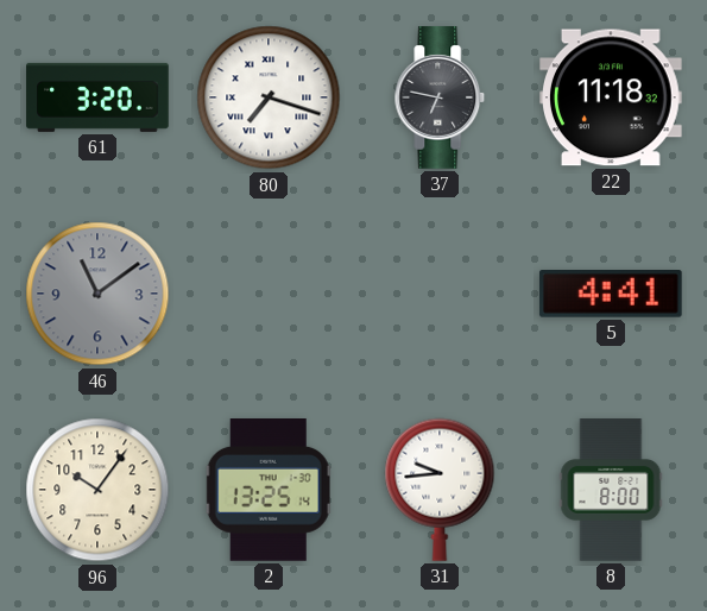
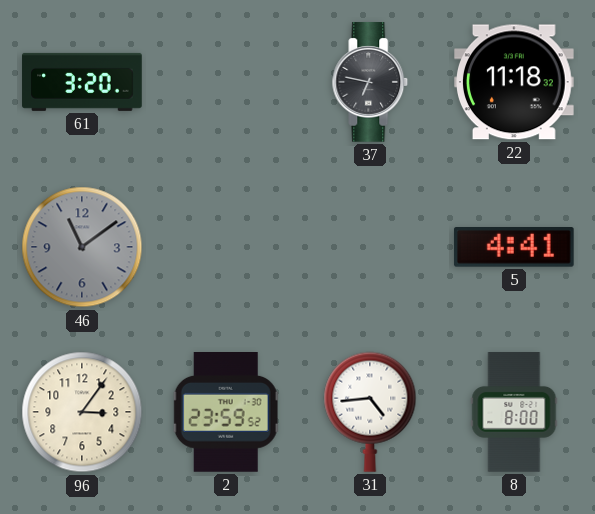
80: 7:18 -> none
96: 10:06 -> 3:06
2: 13:25 -> 23:59
31: 9:44 -> 4:44
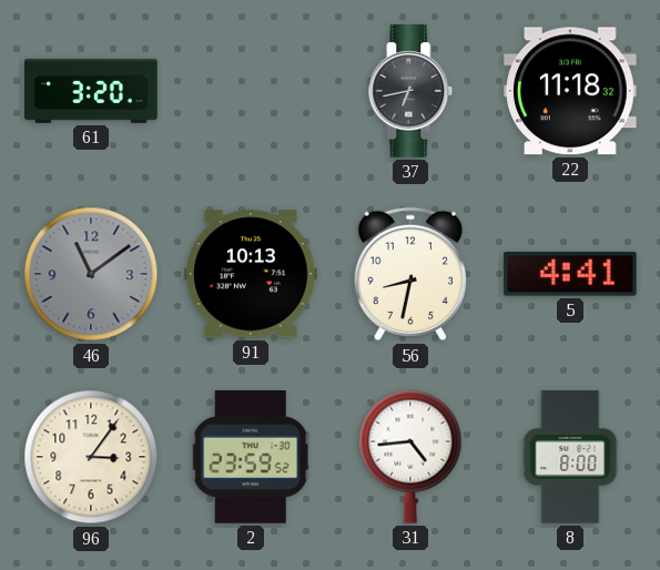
37: 6:47 -> 6:43
91: none -> 10:13
56: none -> 8:32
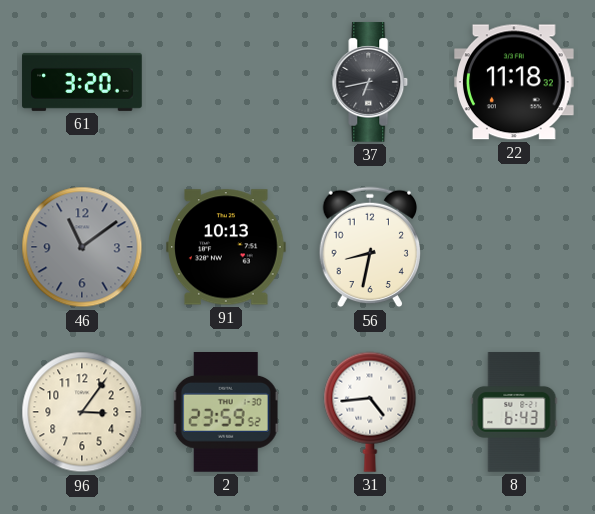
5: 4:41 -> none
8: 8:00 -> 6:43
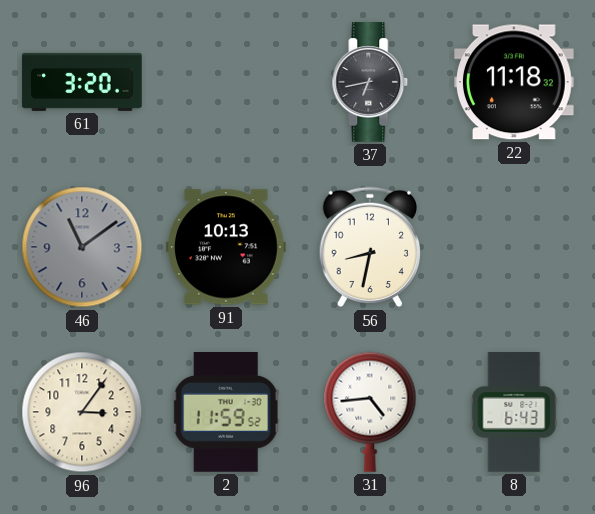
2: 23:59 -> 11:59
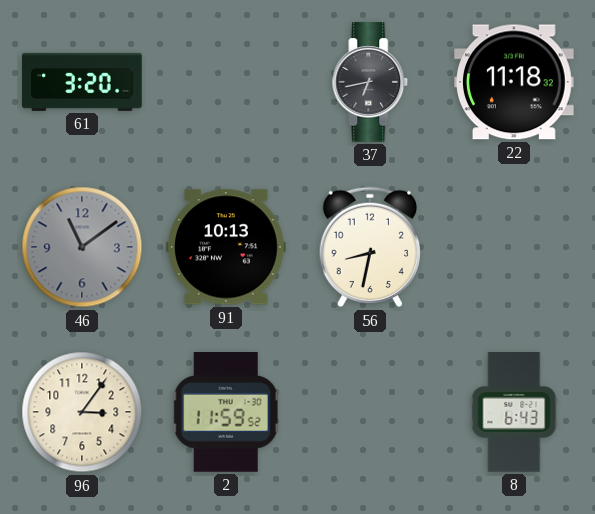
31: 4:44 -> none
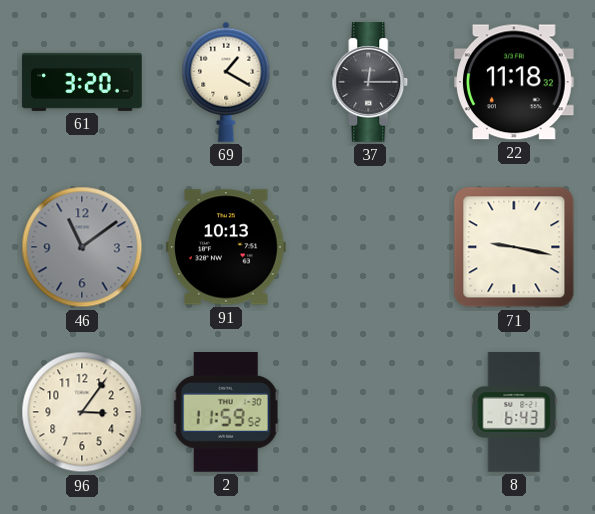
69: none -> 1:20
37: 6:43 -> 12:15
56: 8:32 -> none
71: none -> 9:17
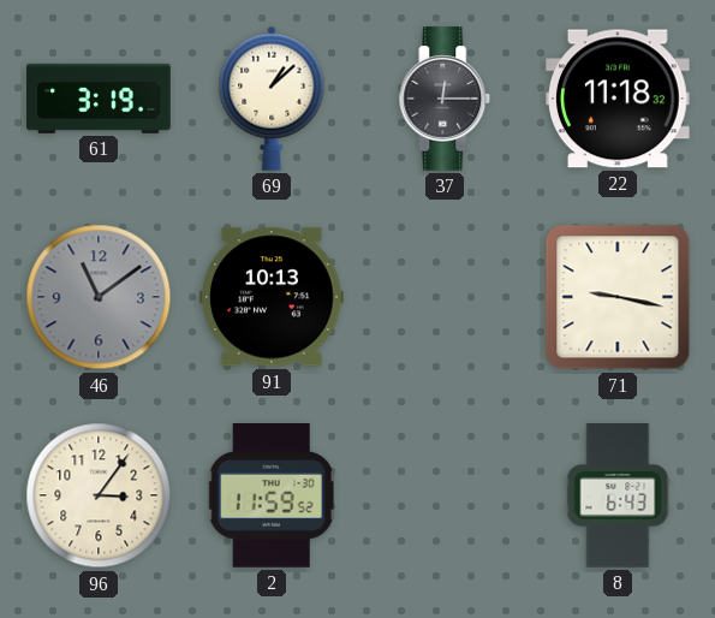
61: 3:20 -> 3:19
69: 1:20 -> 1:08
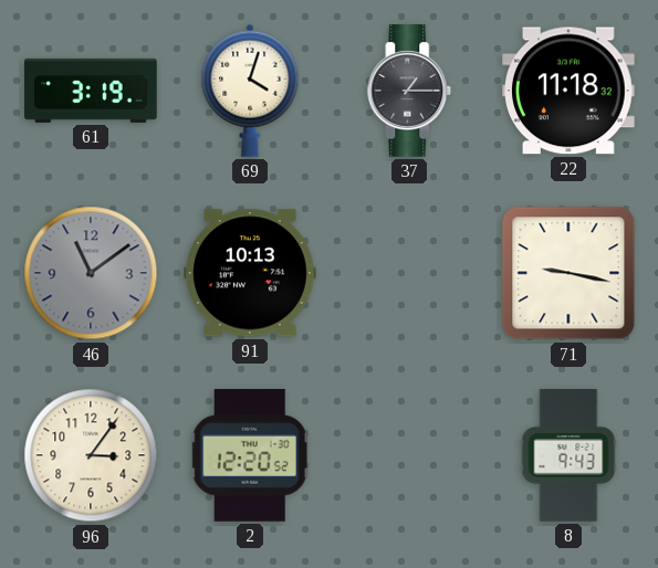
69: 1:08 -> 4:03
37: 12:15 -> 1:15
2: 11:59 -> 12:20
8: 6:43 -> 9:43
